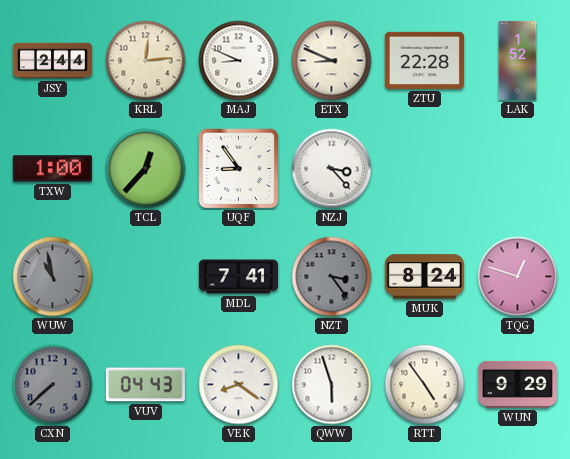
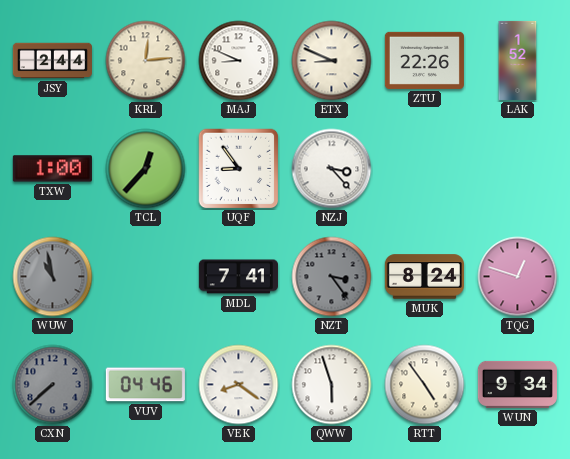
ZTU: 22:28 -> 22:26
VUV: 04:43 -> 04:46
WUN: 9:29 -> 9:34
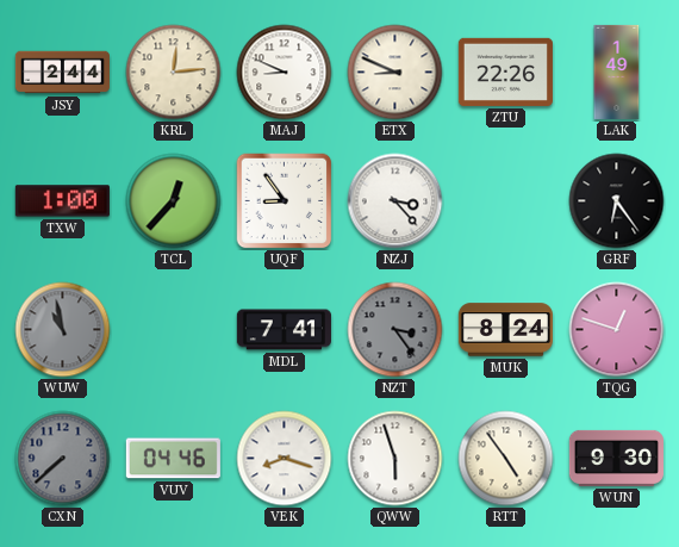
LAK: 1:52 -> 1:49
GRF: none -> 6:24
VEK: 8:21 -> 8:18
WUN: 9:34 -> 9:30
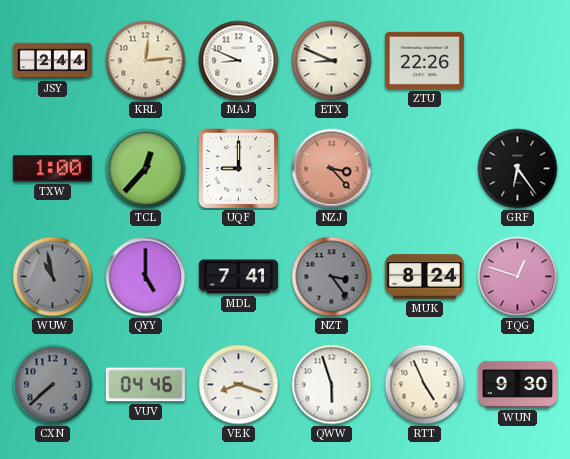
LAK: 1:49 -> none
UQF: 8:54 -> 9:00
NZJ dial: white -> salmon
QYY: none -> 5:00
RTT: 4:54 -> 4:56
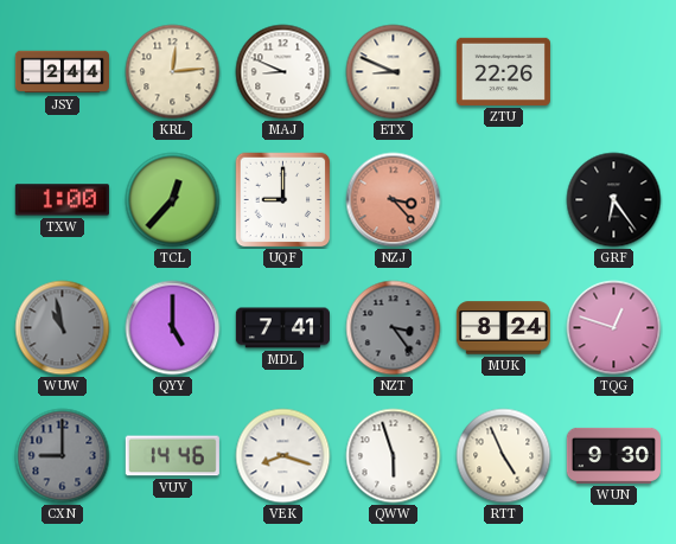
CXN: 7:38 -> 9:00
VUV: 04:46 -> 14:46
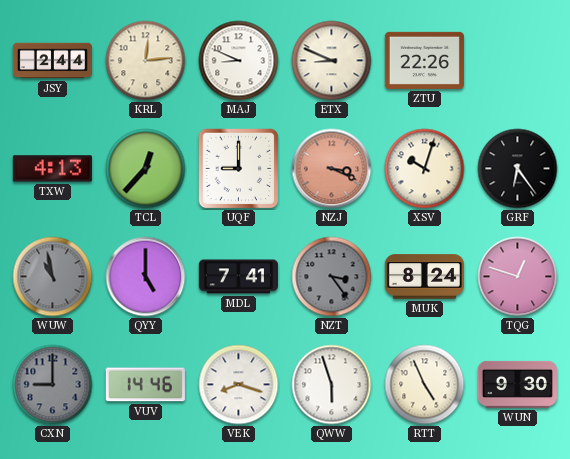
TXW: 1:00 -> 4:13
NZJ: 3:23 -> 3:19
XSV: none -> 10:03
